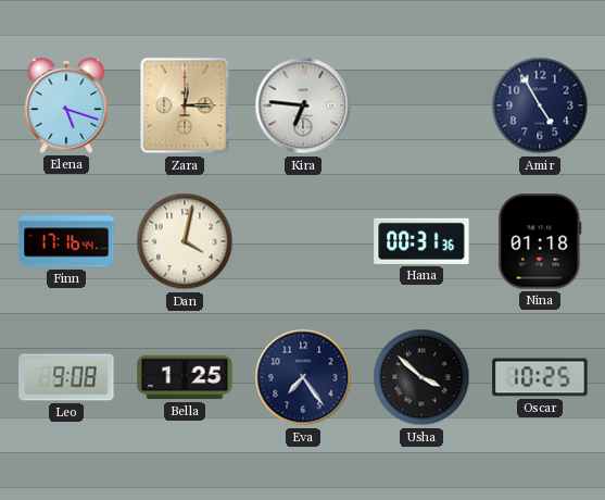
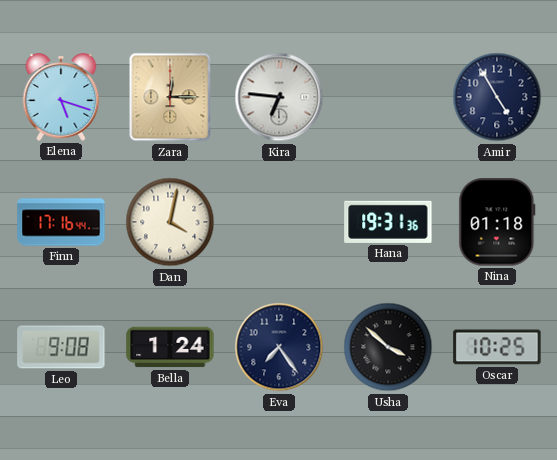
Hana: 00:31 -> 19:31
Bella: 1:25 -> 1:24
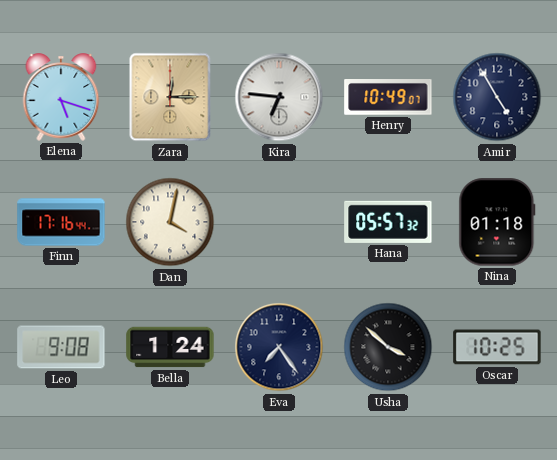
Henry: none -> 10:49
Hana: 19:31 -> 05:57
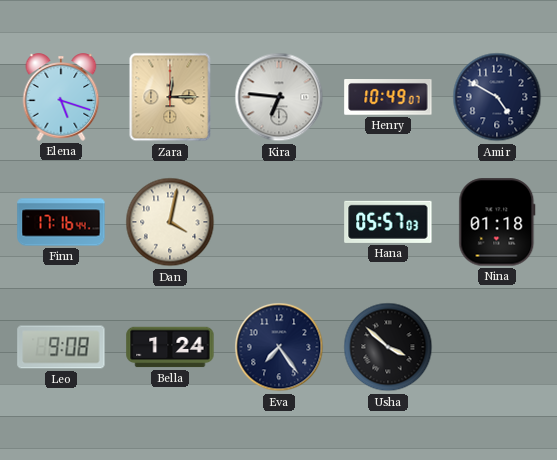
Amir: 4:55 -> 4:50
Hana: 05:57:32 -> 05:57:03
Oscar: 10:25 -> none
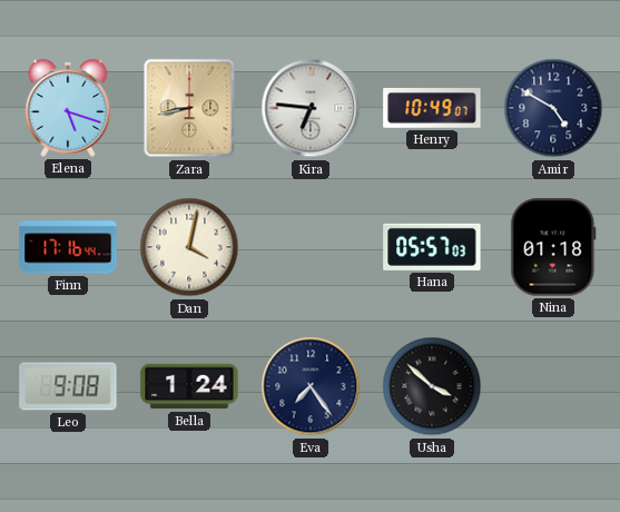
Zara: 12:15 -> 8:43
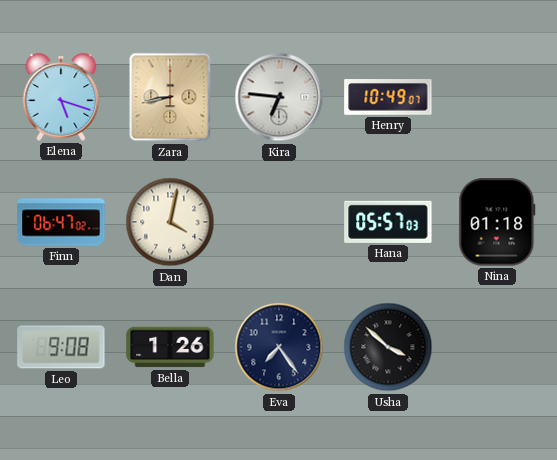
Amir: 4:50 -> none
Finn: 17:16 -> 06:47
Bella: 1:24 -> 1:26
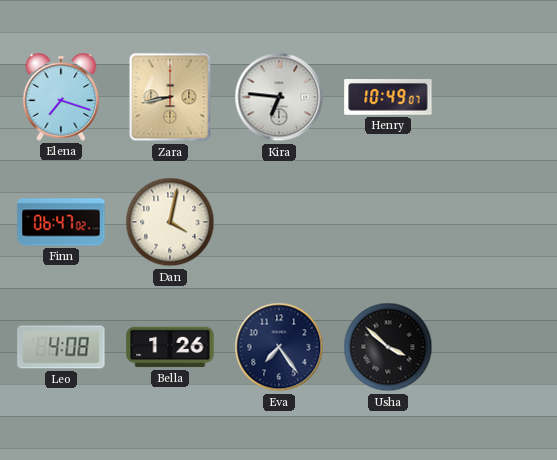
Elena: 5:18 -> 7:18
Hana: 05:57 -> none
Nina: 01:18 -> none
Leo: 9:08 -> 4:08
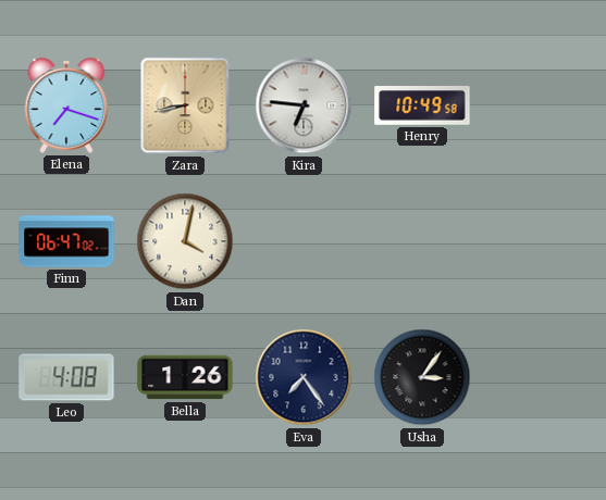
Henry: 10:49:07 -> 10:49:58
Usha: 3:52 -> 3:06
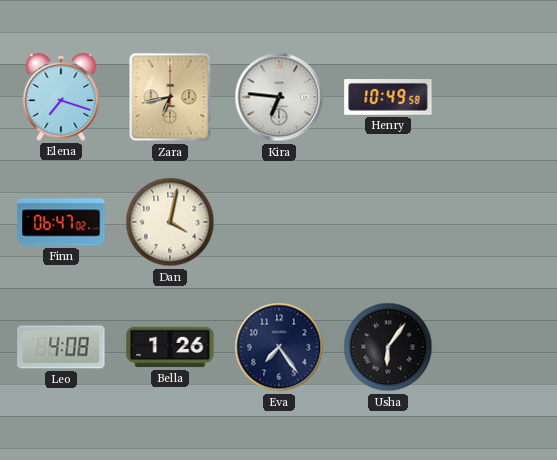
Zara: 8:43 -> 6:43
Usha: 3:06 -> 6:06
